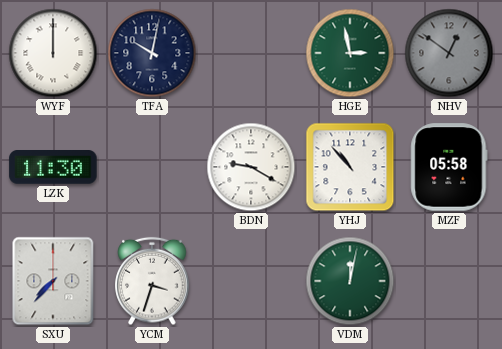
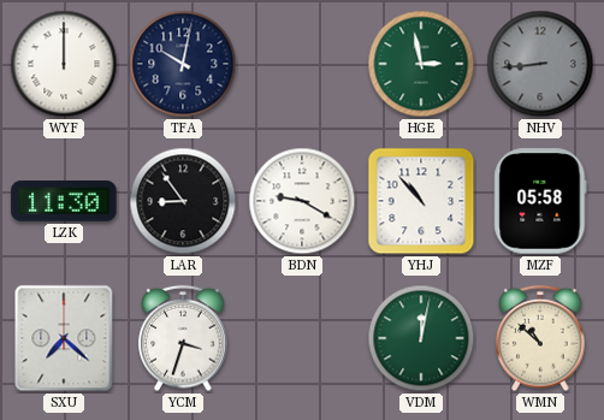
NHV: 12:51 -> 8:44
LAR: none -> 8:54
SXU: 7:37 -> 7:22
WMN: none -> 10:52
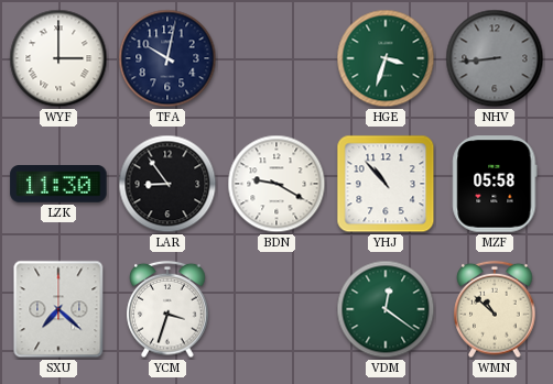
WYF: 12:00 -> 3:00
HGE: 2:58 -> 3:33
VDM: 12:02 -> 12:21
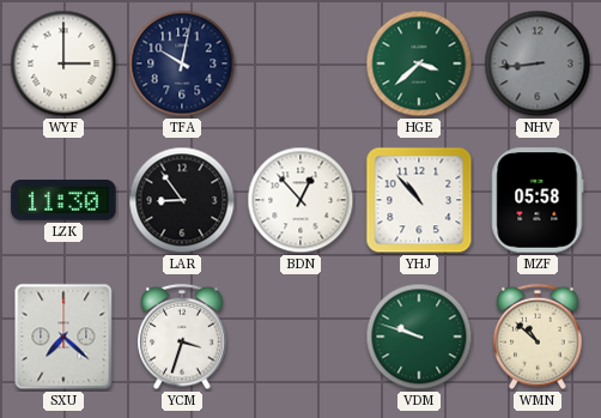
HGE: 3:33 -> 3:38
BDN: 9:20 -> 12:53
VDM: 12:21 -> 9:48
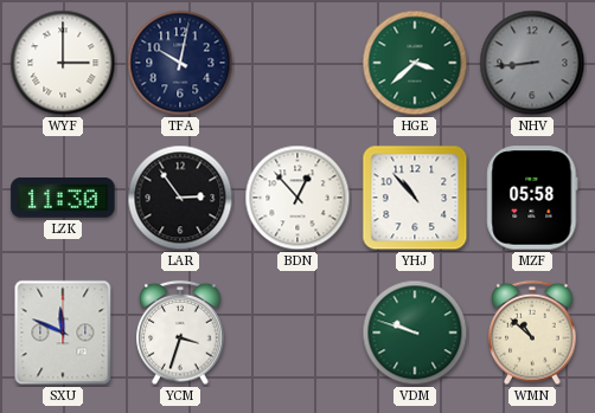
LAR: 8:54 -> 2:54
SXU: 7:22 -> 11:49
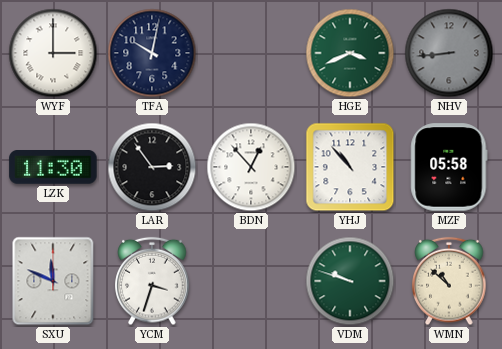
HGE: 3:38 -> 3:41
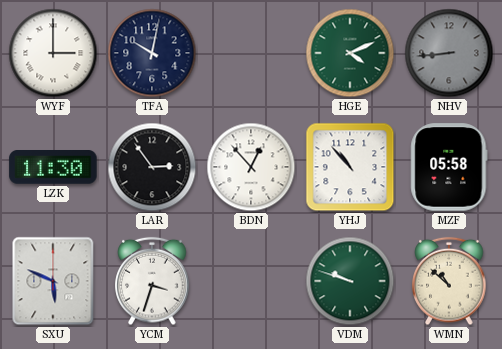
HGE: 3:41 -> 4:11
SXU: 11:49 -> 5:49
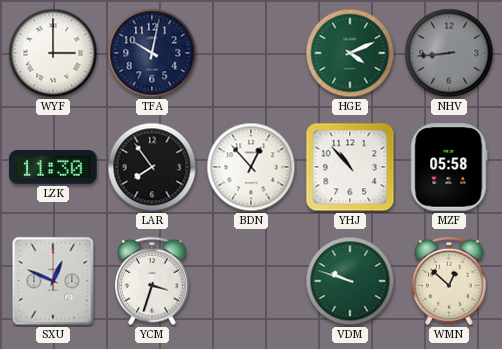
LAR: 2:54 -> 7:54
SXU: 5:49 -> 12:49
WMN: 10:52 -> 12:52
